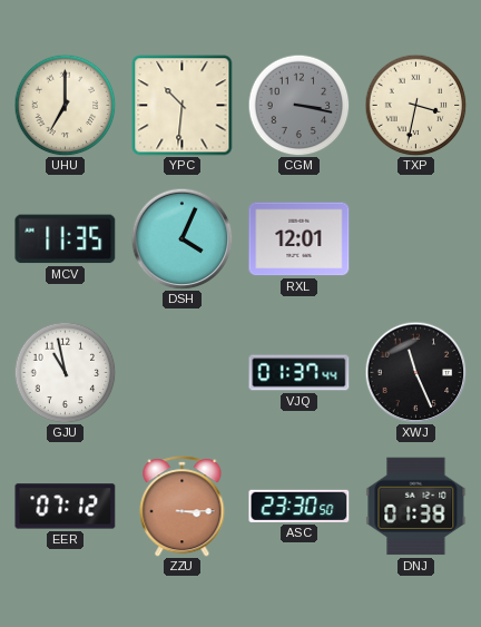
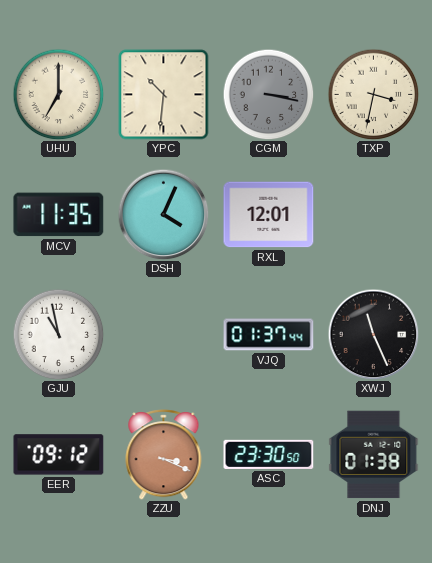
EER: 07:12 -> 09:12
ZZU: 3:15 -> 3:19
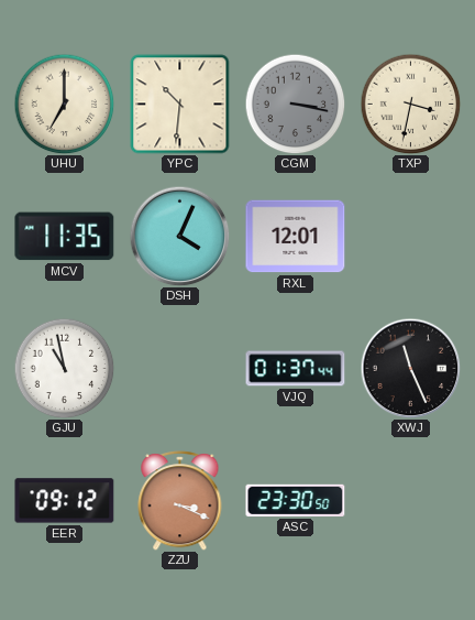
DNJ: 01:38 -> none
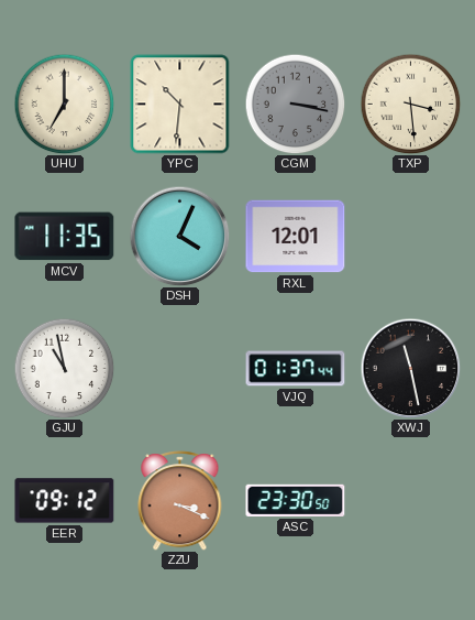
TXP: 3:32 -> 3:29
XWJ: 11:26 -> 11:28
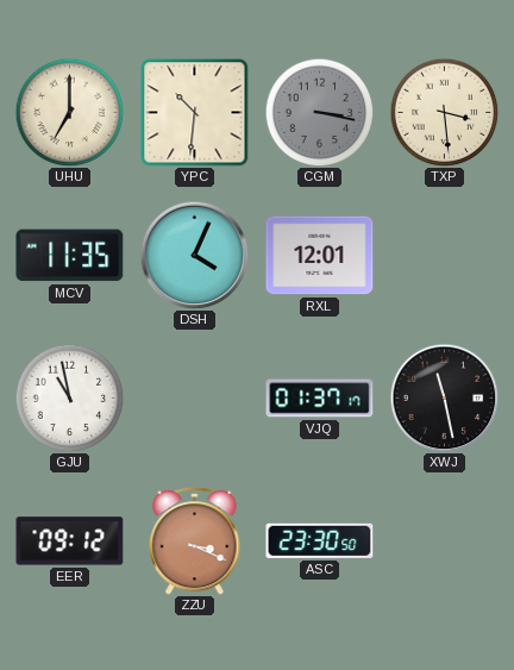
VJQ: 01:37:44 -> 01:37:17
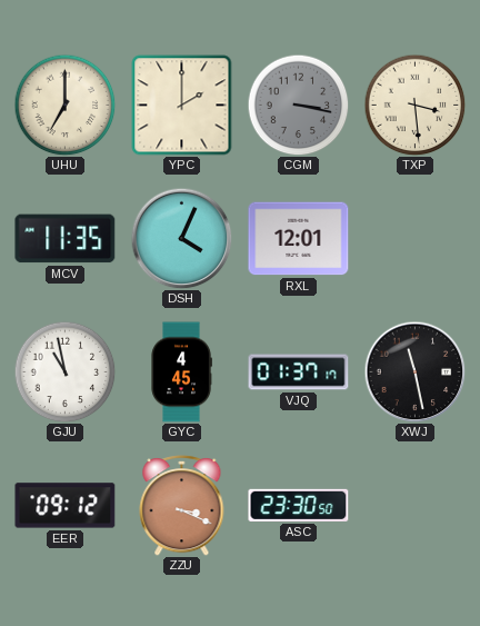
YPC: 10:31 -> 2:00
GYC: none -> 4:45
